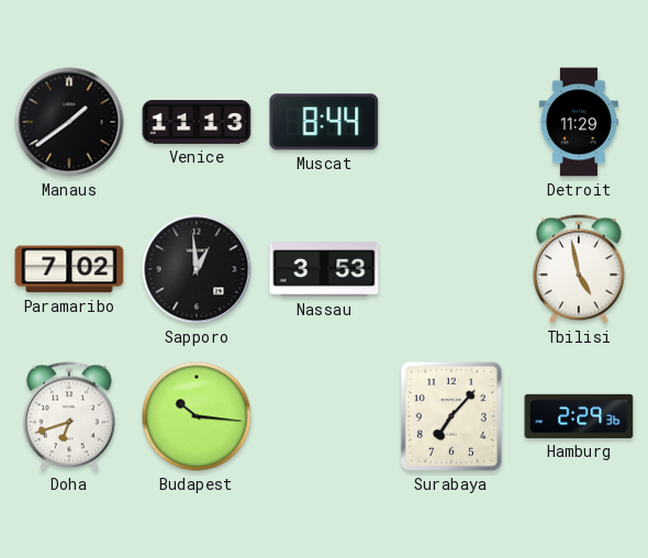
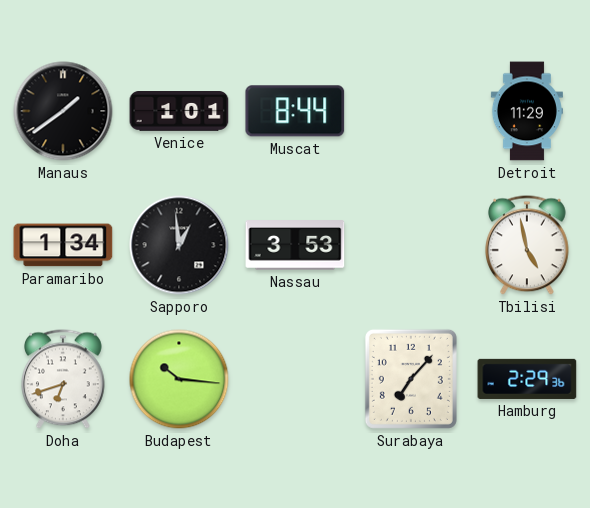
Venice: 11:13 -> 1:01
Paramaribo: 7:02 -> 1:34
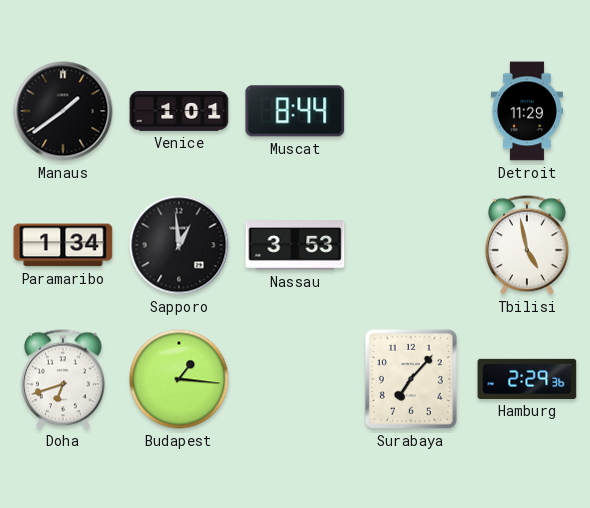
Budapest: 10:16 -> 1:16
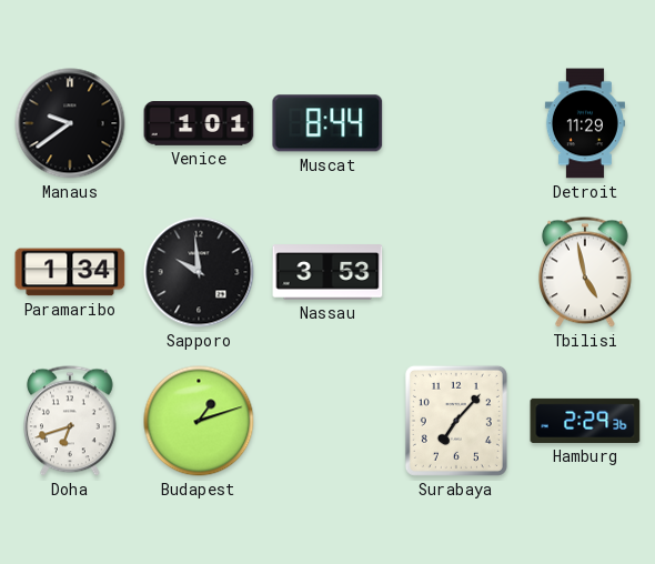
Manaus: 1:39 -> 9:39
Sapporo: 12:59 -> 9:59
Budapest: 1:16 -> 1:12
